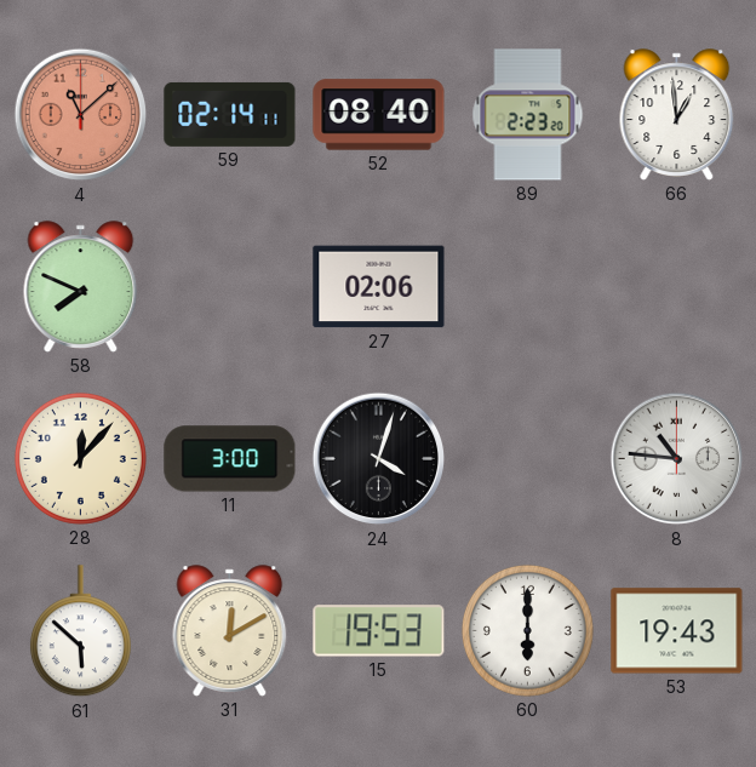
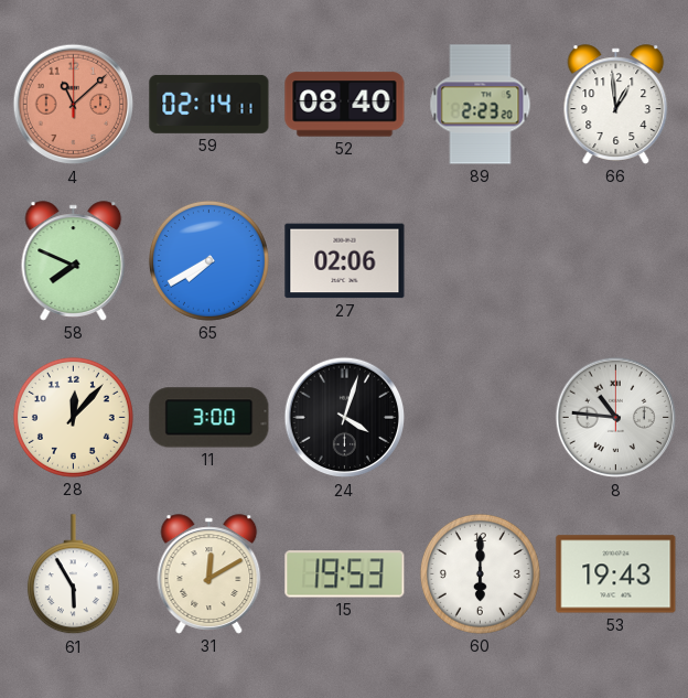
65: none -> 7:40
61: 5:52 -> 5:55
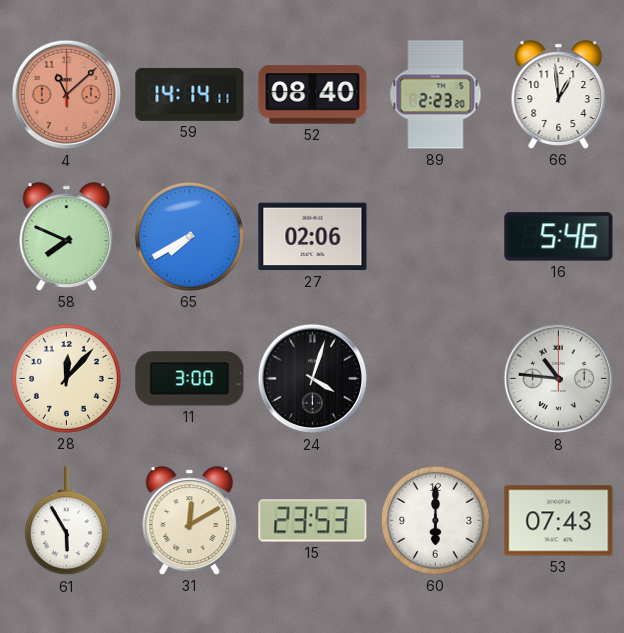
59: 02:14 -> 14:14
16: none -> 5:46
15: 19:53 -> 23:53
53: 19:43 -> 07:43
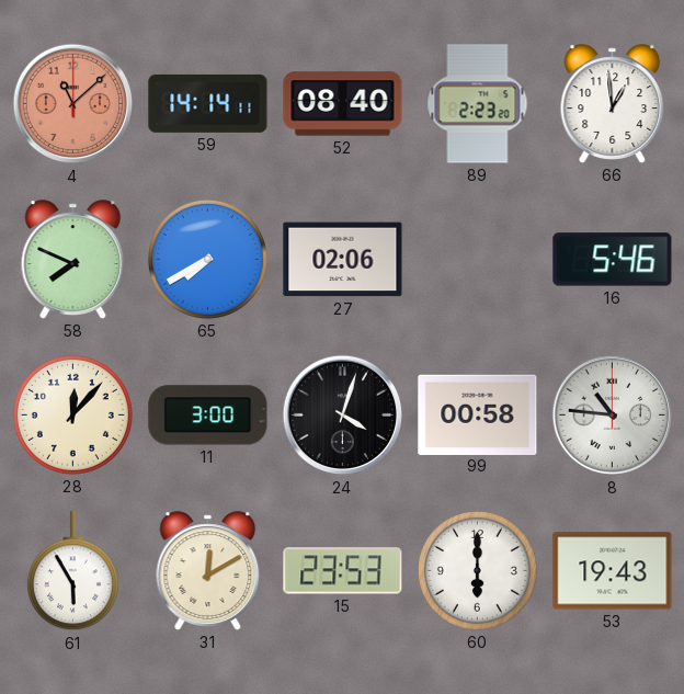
99: none -> 00:58
53: 07:43 -> 19:43
